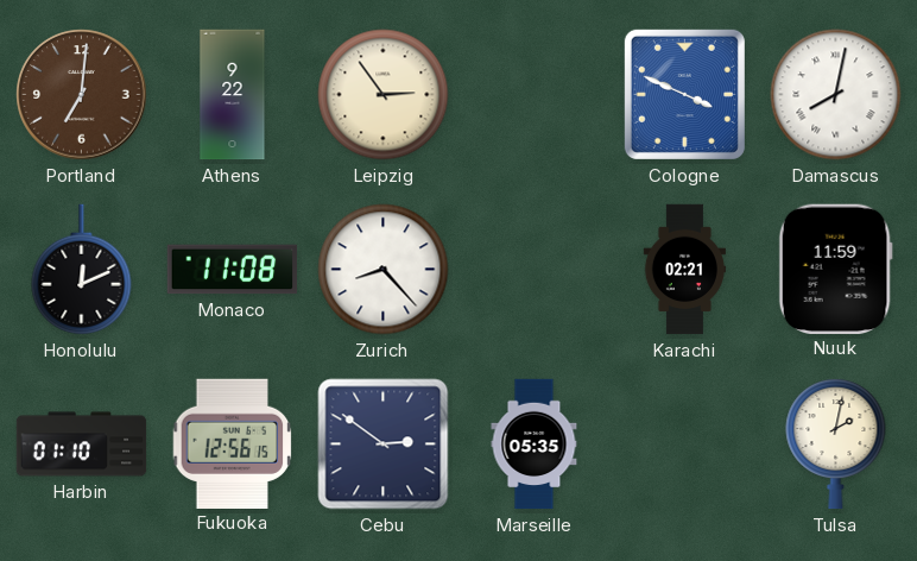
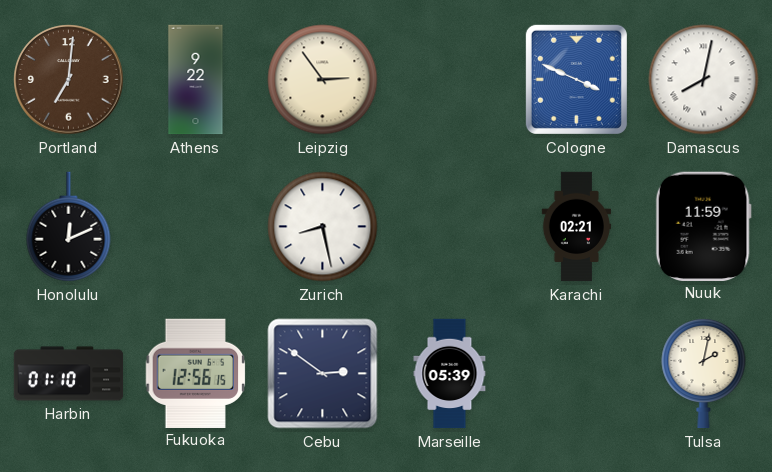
Monaco: 11:08 -> none
Zurich: 8:23 -> 8:28
Marseille: 05:35 -> 05:39
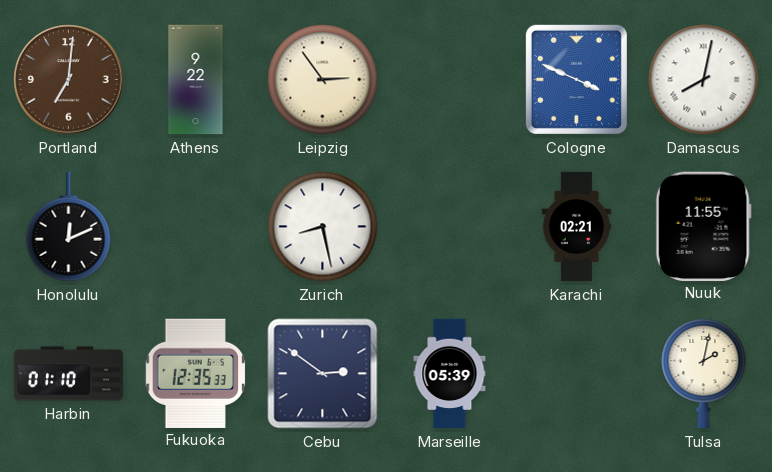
Nuuk: 11:59 -> 11:55
Fukuoka: 12:56 -> 12:35
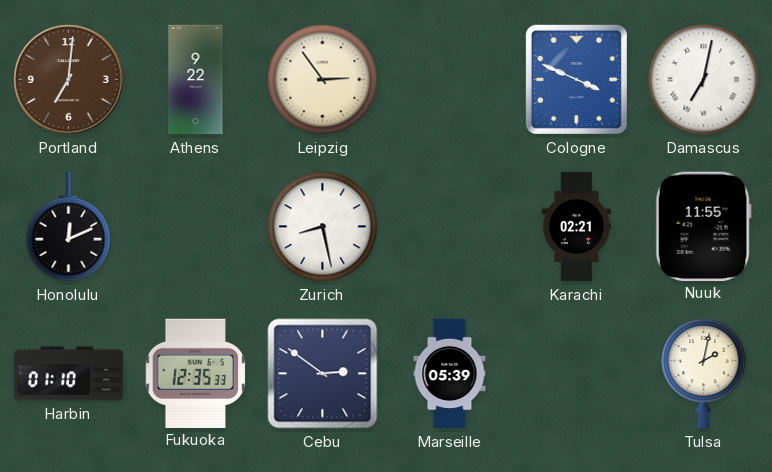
Damascus: 8:02 -> 7:02
